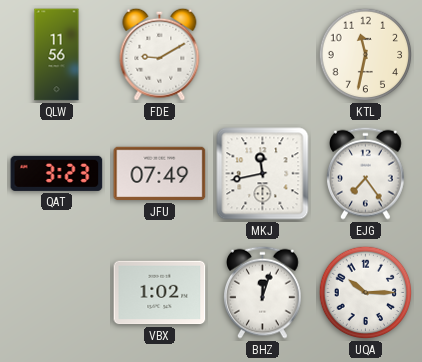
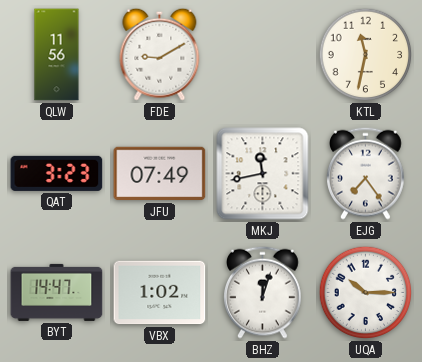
BYT: none -> 14:47
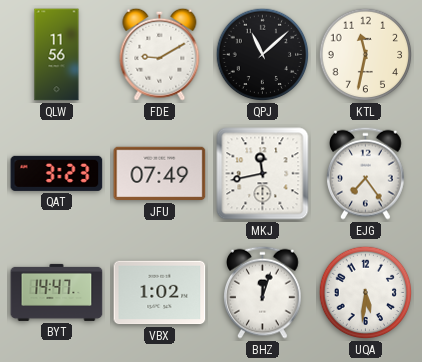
QPJ: none -> 11:08
UQA: 10:15 -> 5:31
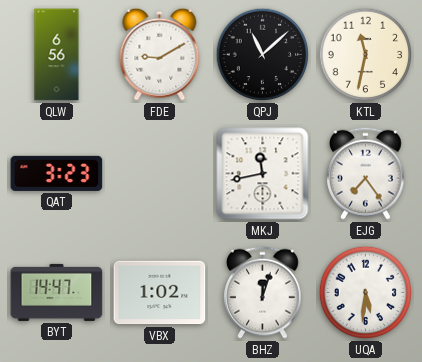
QLW: 11:56 -> 6:56
JFU: 07:49 -> none
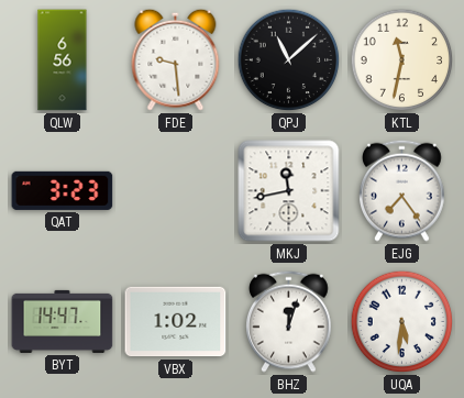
FDE: 9:10 -> 9:29
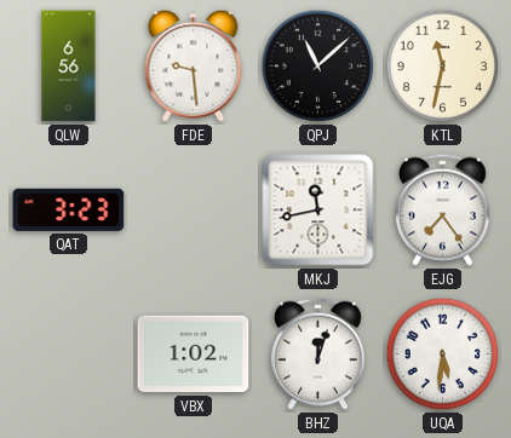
BYT: 14:47 -> none
